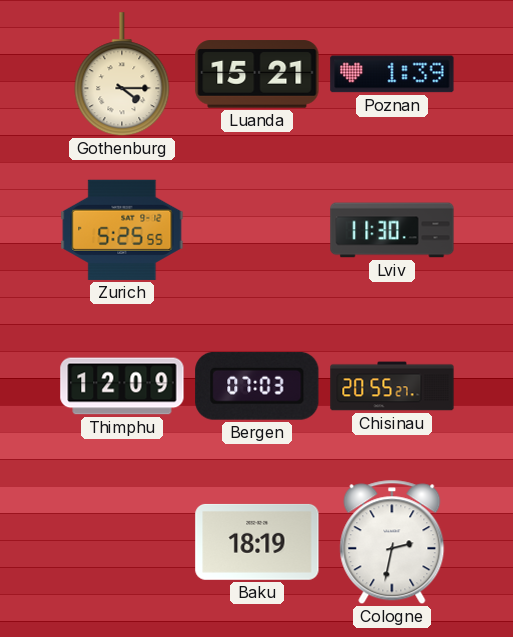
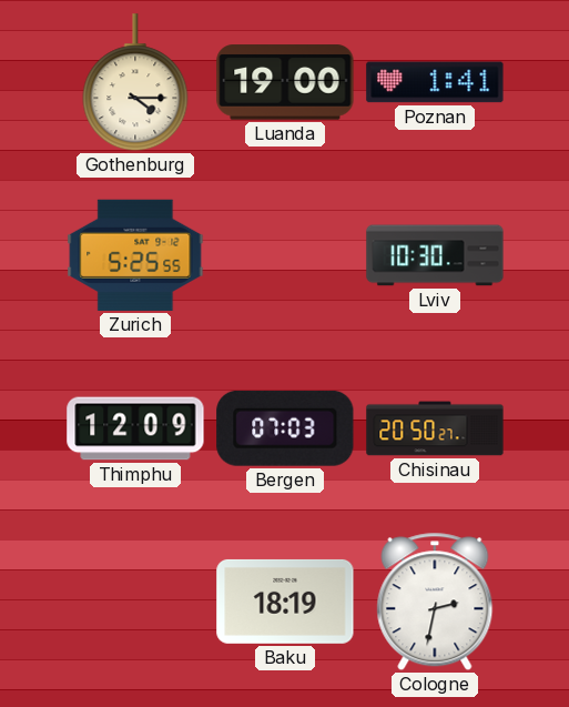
Luanda: 15:21 -> 19:00
Poznan: 1:39 -> 1:41
Lviv: 11:30 -> 10:30
Chisinau: 20:55 -> 20:50
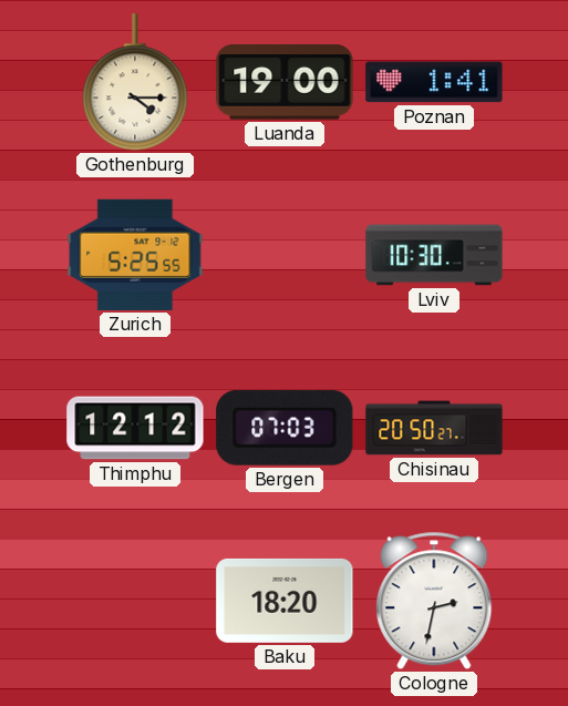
Thimphu: 12:09 -> 12:12
Baku: 18:19 -> 18:20
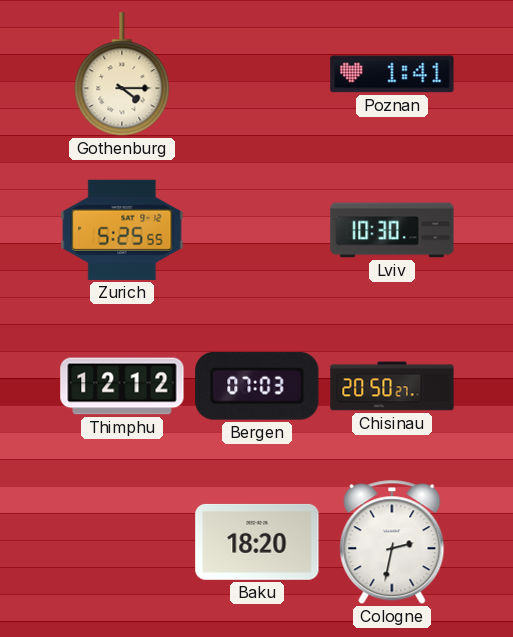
Luanda: 19:00 -> none
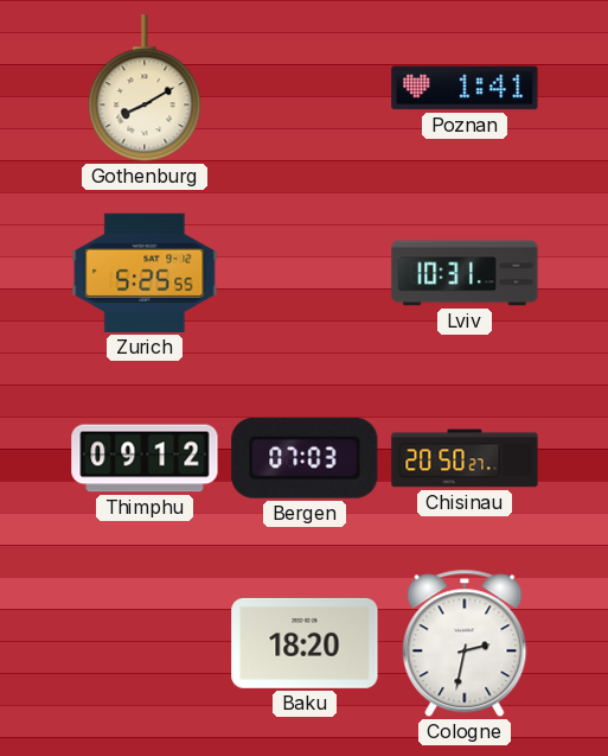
Gothenburg: 4:15 -> 8:10
Lviv: 10:30 -> 10:31
Thimphu: 12:12 -> 09:12
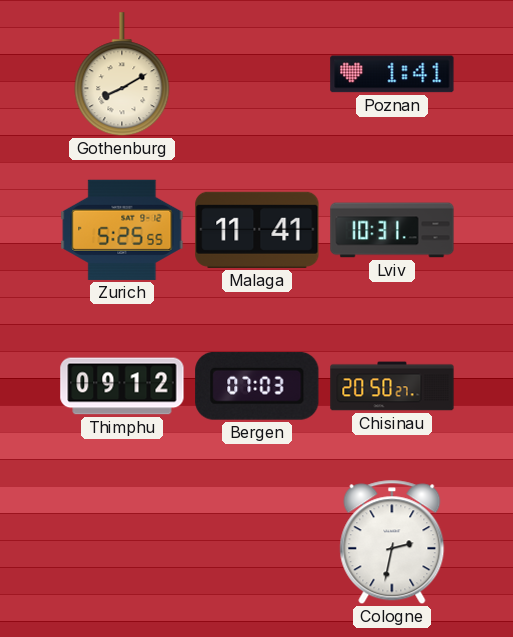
Malaga: none -> 11:41
Baku: 18:20 -> none
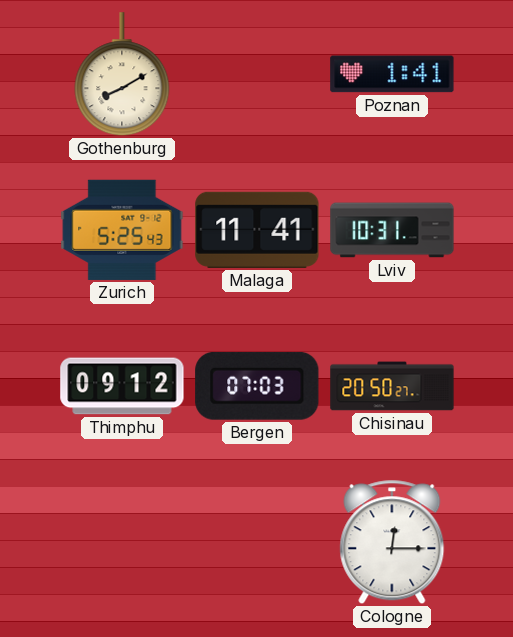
Zurich: 5:25:55 -> 5:25:43
Cologne: 2:32 -> 12:15
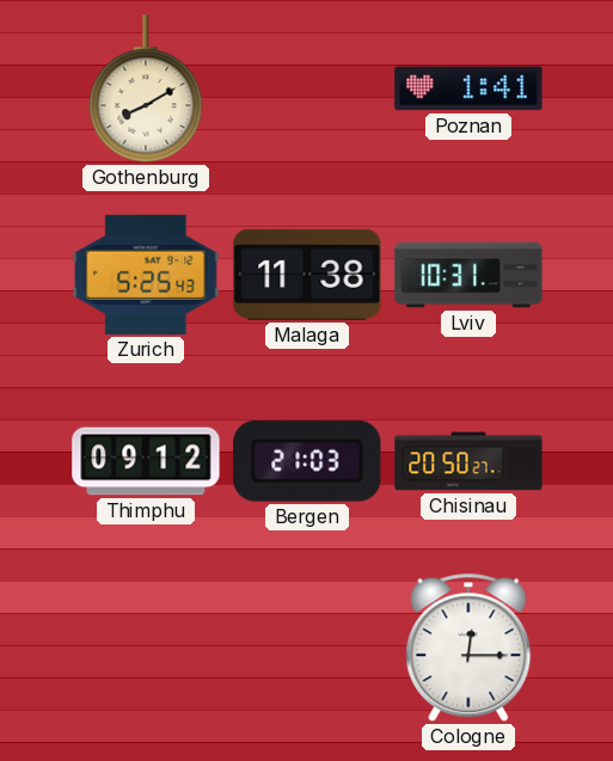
Malaga: 11:41 -> 11:38
Bergen: 07:03 -> 21:03
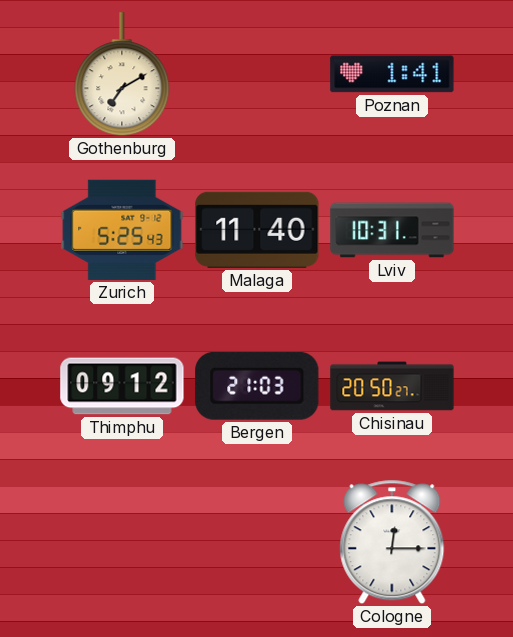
Gothenburg: 8:10 -> 7:10
Malaga: 11:38 -> 11:40
